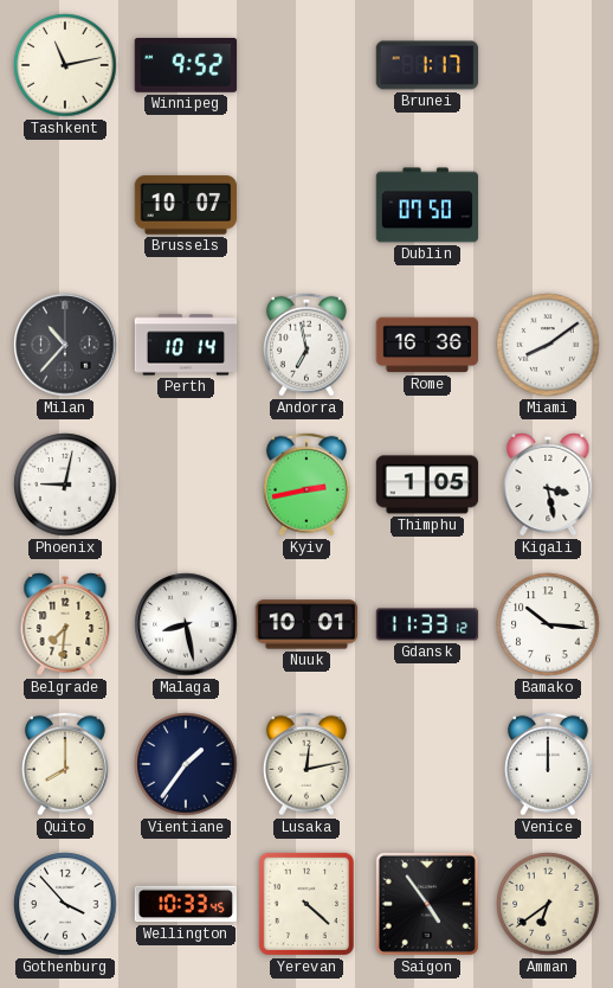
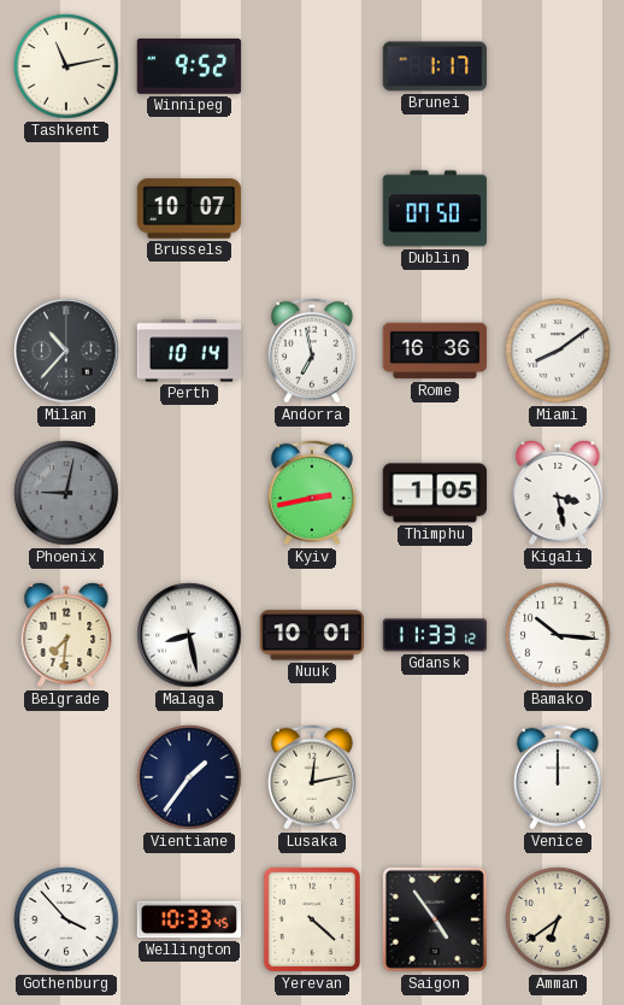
Phoenix dial: white -> grey
Quito: 8:00 -> none
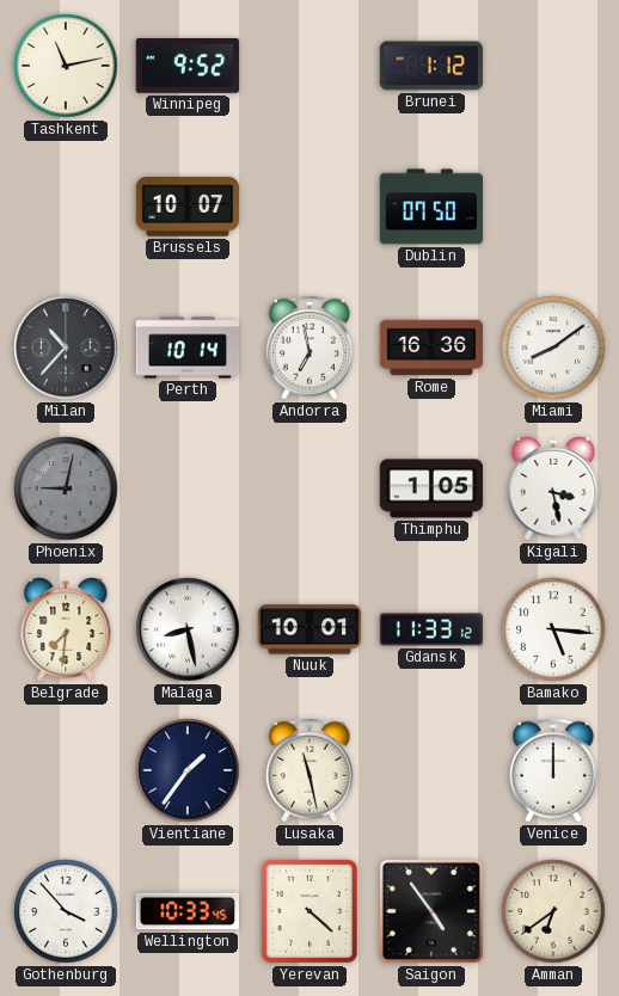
Brunei: 1:17 -> 1:12
Kyiv: 2:43 -> none
Bamako: 10:16 -> 5:16
Lusaka: 12:13 -> 11:28
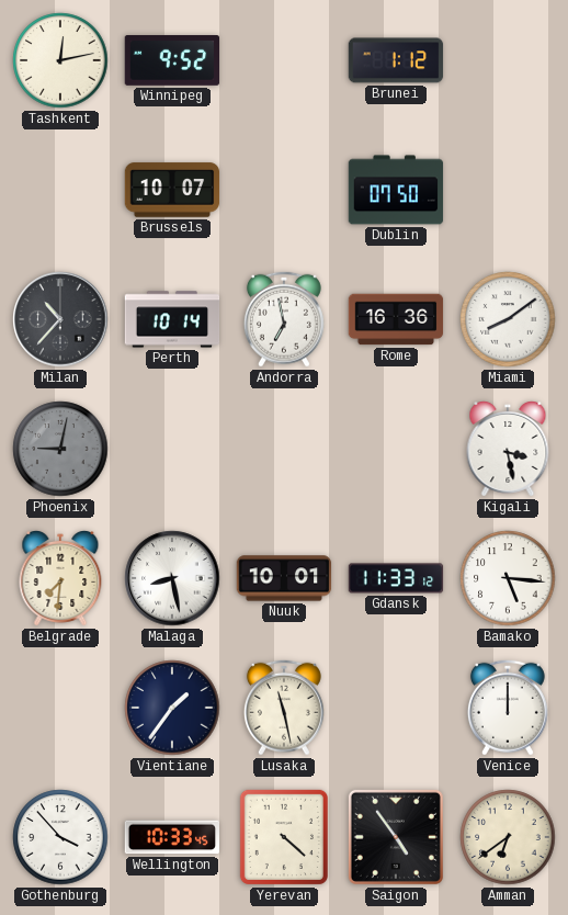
Tashkent: 11:13 -> 12:13
Thimphu: 1:05 -> none
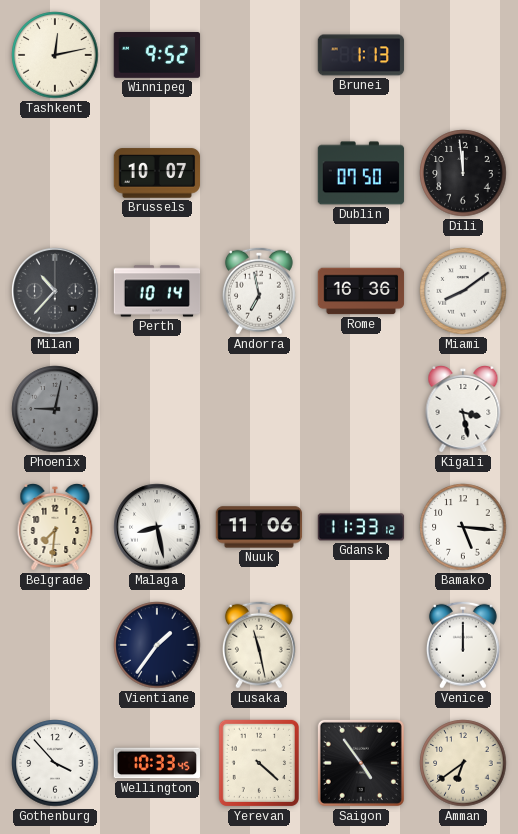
Brunei: 1:12 -> 1:13
Dili: none -> 11:59
Nuuk: 10:01 -> 11:06
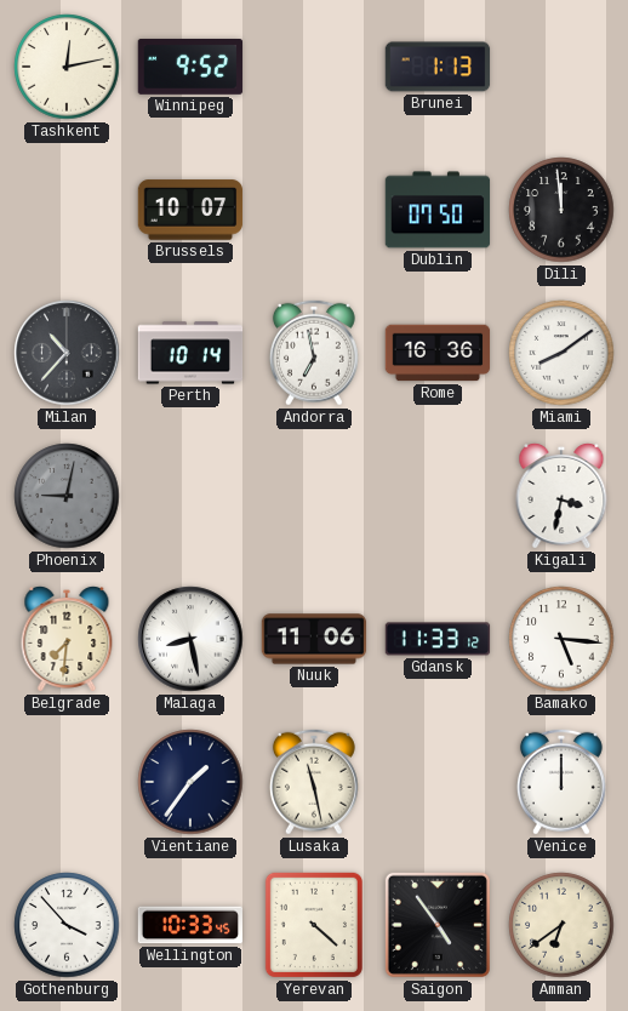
Kigali: 3:28 -> 3:32
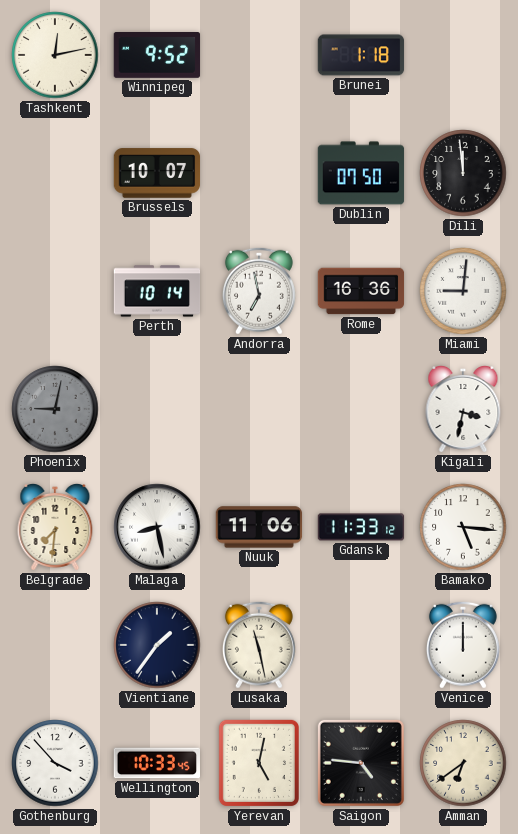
Brunei: 1:13 -> 1:18
Milan: 10:37 -> none
Miami: 8:09 -> 9:01
Yerevan: 4:22 -> 5:02
Saigon: 4:54 -> 4:46
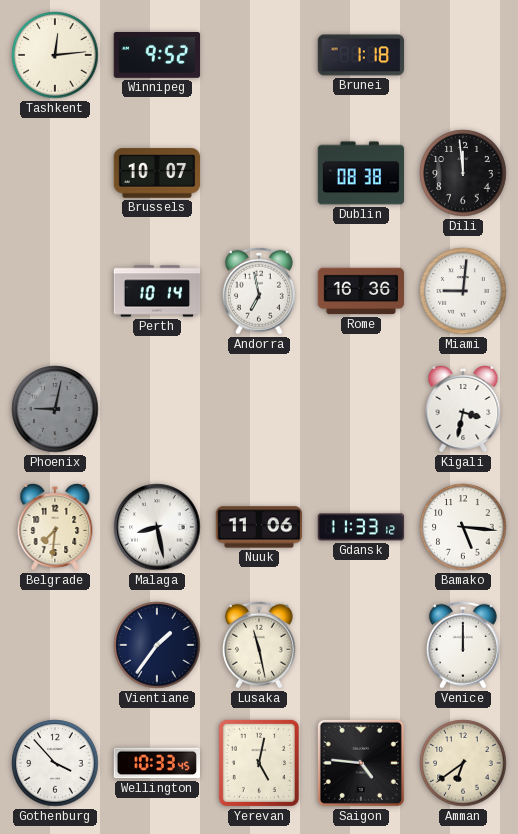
Tashkent: 12:13 -> 12:14
Dublin: 07:50 -> 08:38
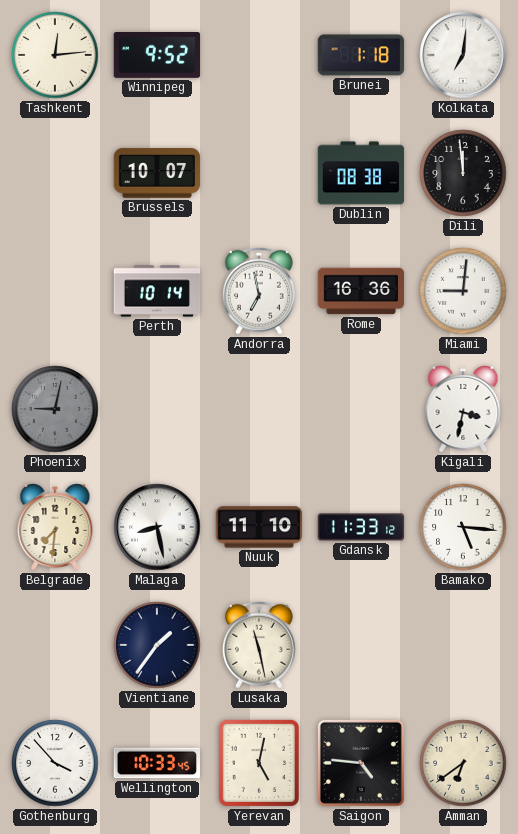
Kolkata: none -> 7:01
Nuuk: 11:06 -> 11:10
Venice: 12:00 -> none
